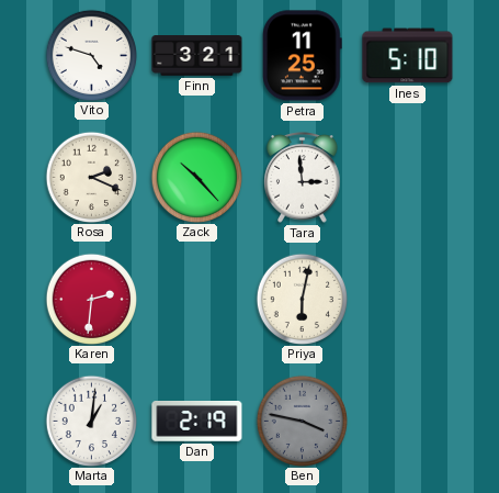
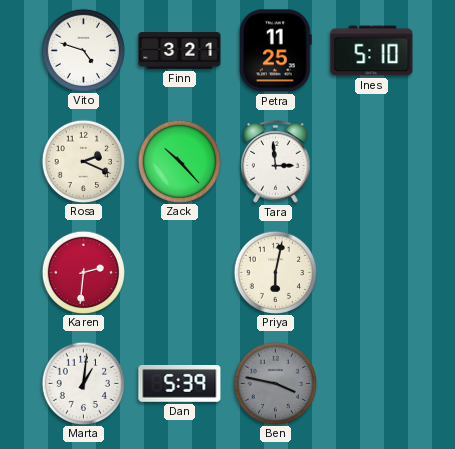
Dan: 2:19 -> 5:39
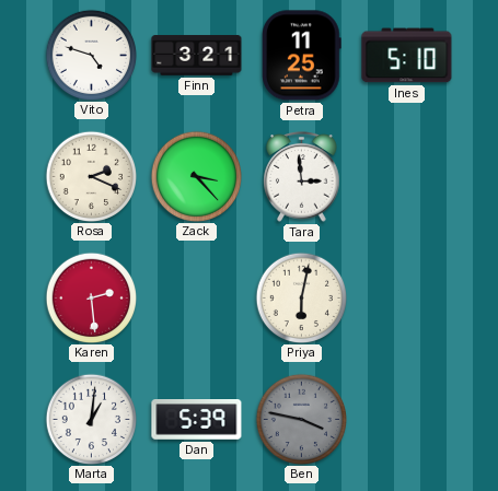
Zack: 10:23 -> 3:23
Karen: 2:31 -> 2:29
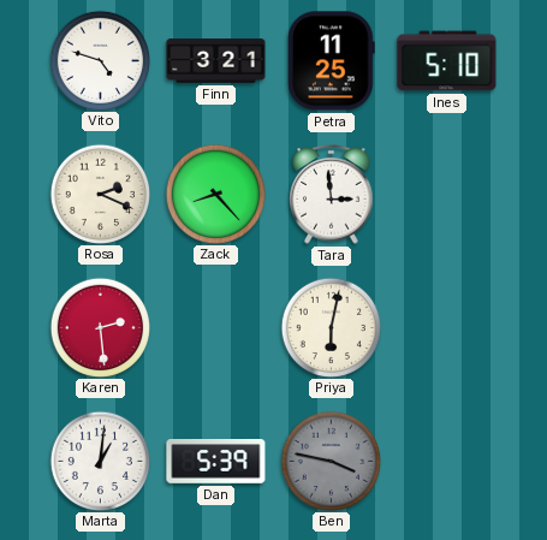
Zack: 3:23 -> 8:23
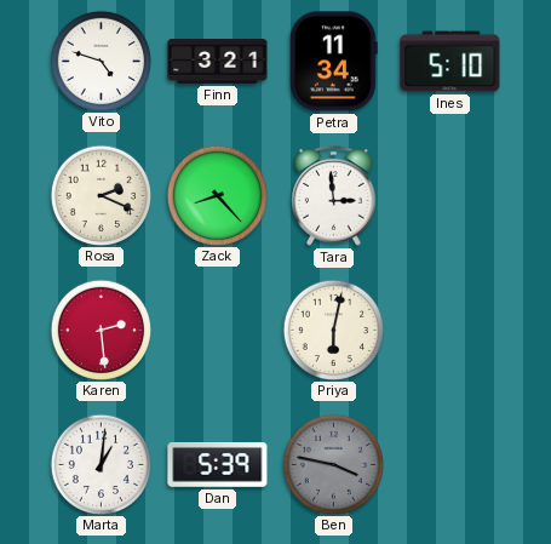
Petra: 11:25 -> 11:34
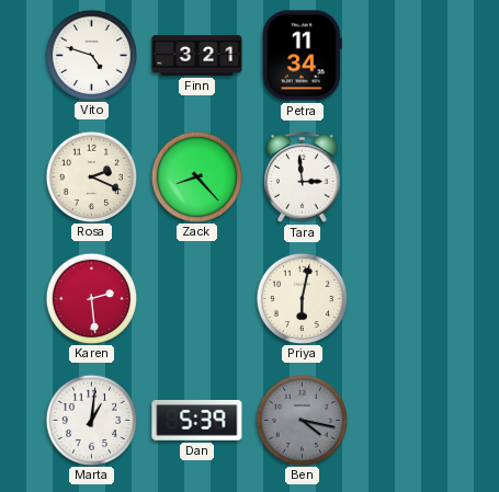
Ines: 5:10 -> none
Ben: 3:47 -> 4:17
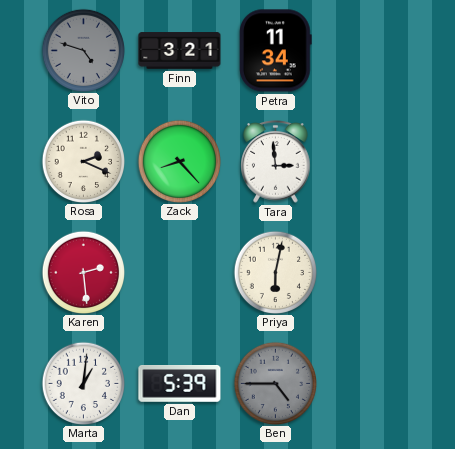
Vito dial: white -> grey
Ben: 4:17 -> 4:45
